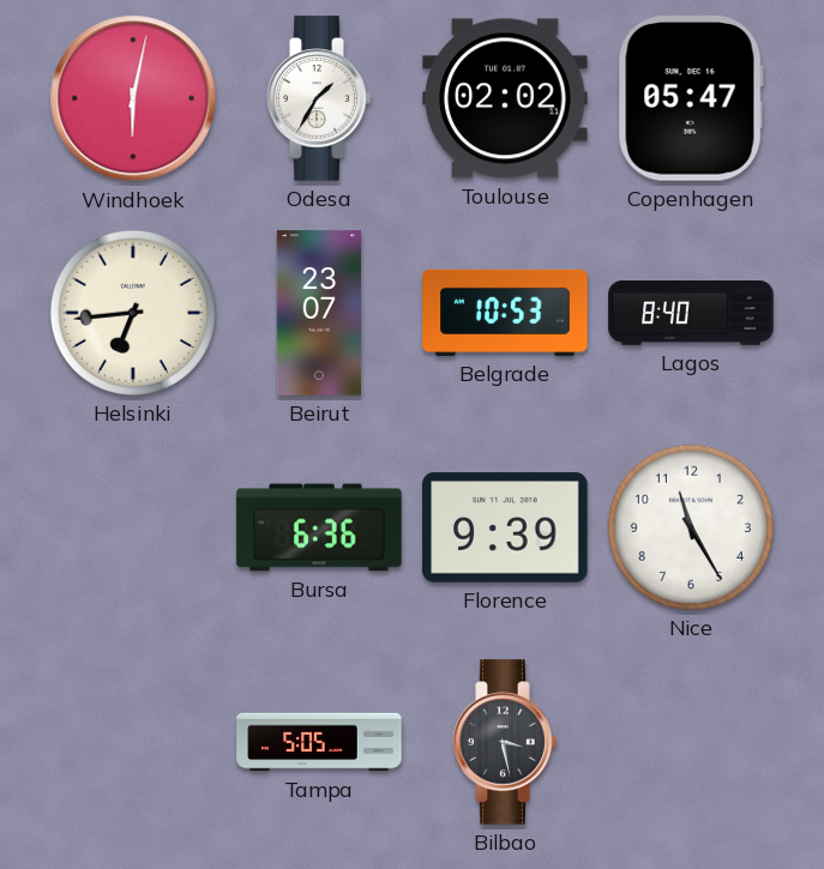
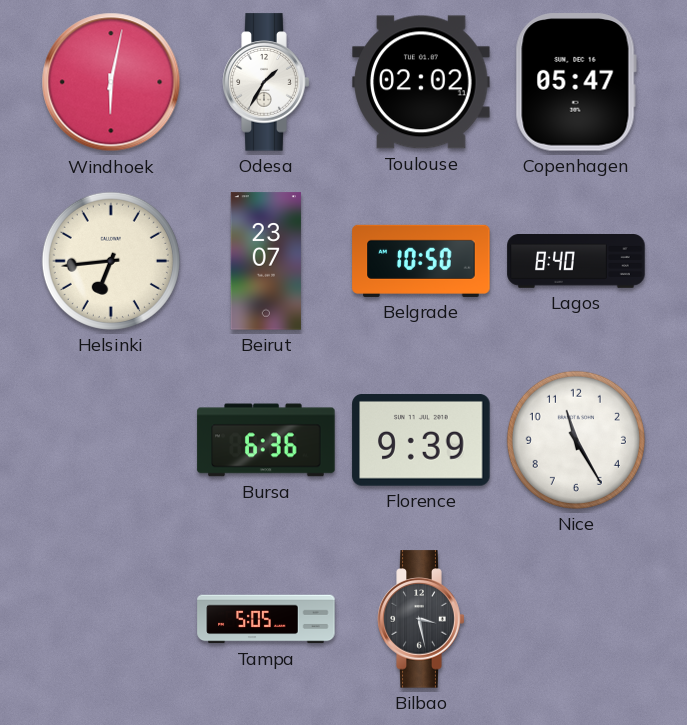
Belgrade: 10:53 -> 10:50
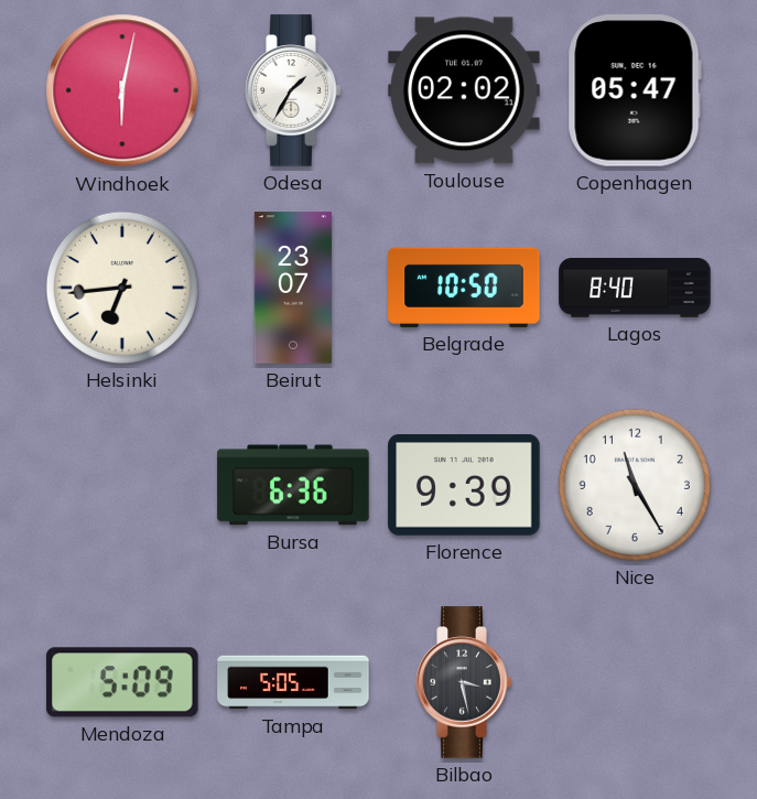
Mendoza: none -> 5:09
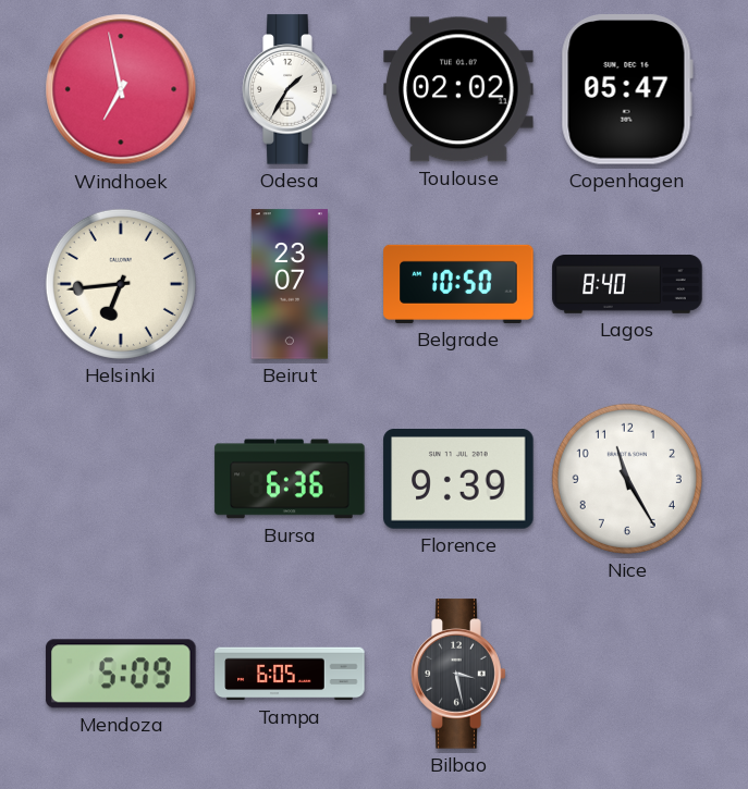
Windhoek: 6:02 -> 6:58
Tampa: 5:05 -> 6:05
